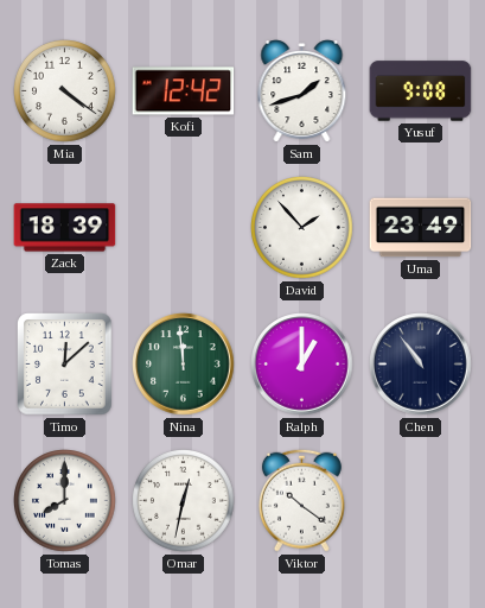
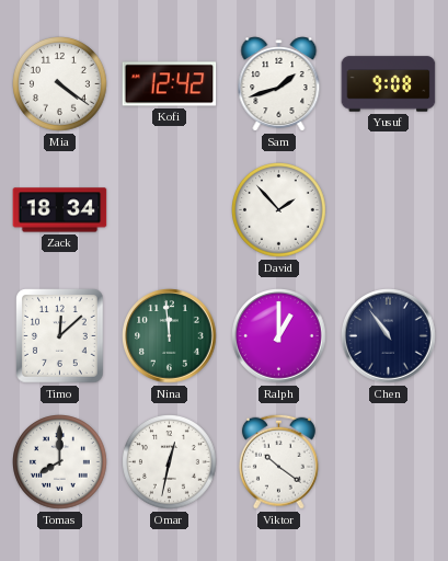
Zack: 18:39 -> 18:34
Uma: 23:49 -> none
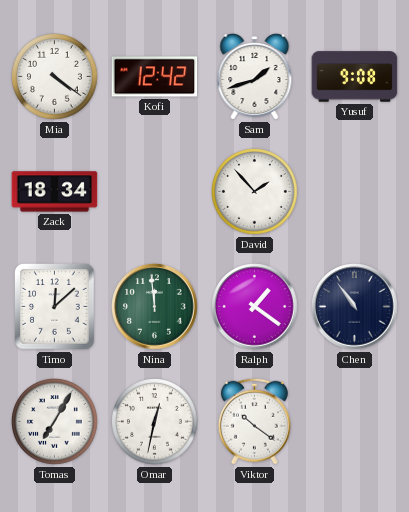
Ralph: 1:00 -> 1:21
Tomas: 8:00 -> 7:05
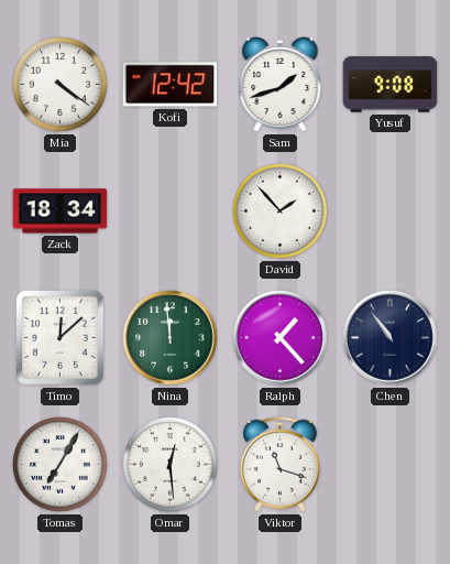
Ralph: 1:21 -> 1:23
Omar: 12:32 -> 12:29
Viktor: 10:21 -> 11:18
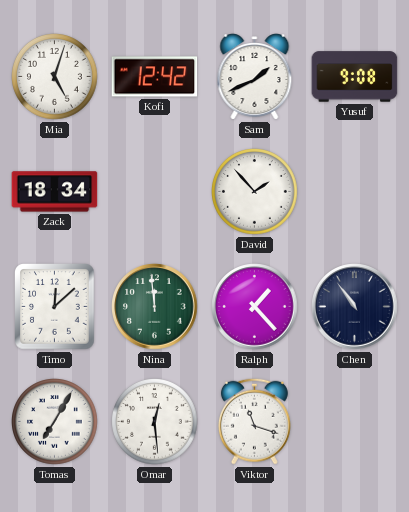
Mia: 4:21 -> 5:03
Sam: 1:42 -> 1:41
